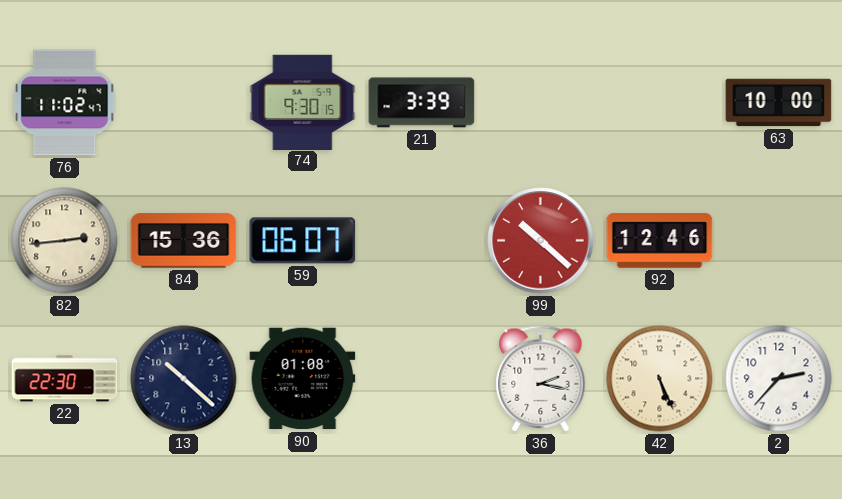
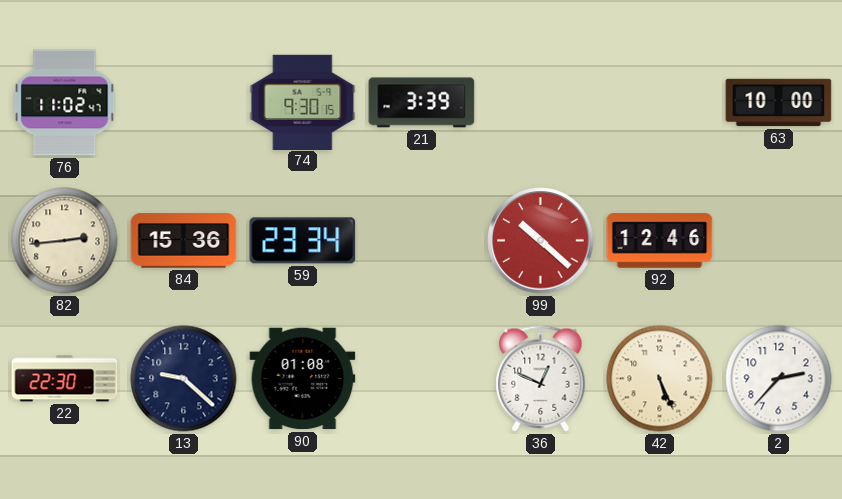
59: 06:07 -> 23:34
13: 10:22 -> 9:22
36: 2:17 -> 12:49
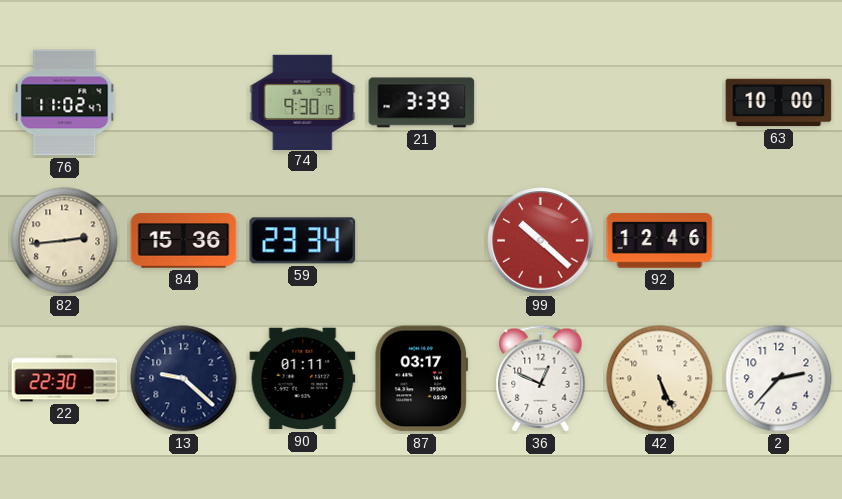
90: 01:08 -> 01:11
87: none -> 03:17
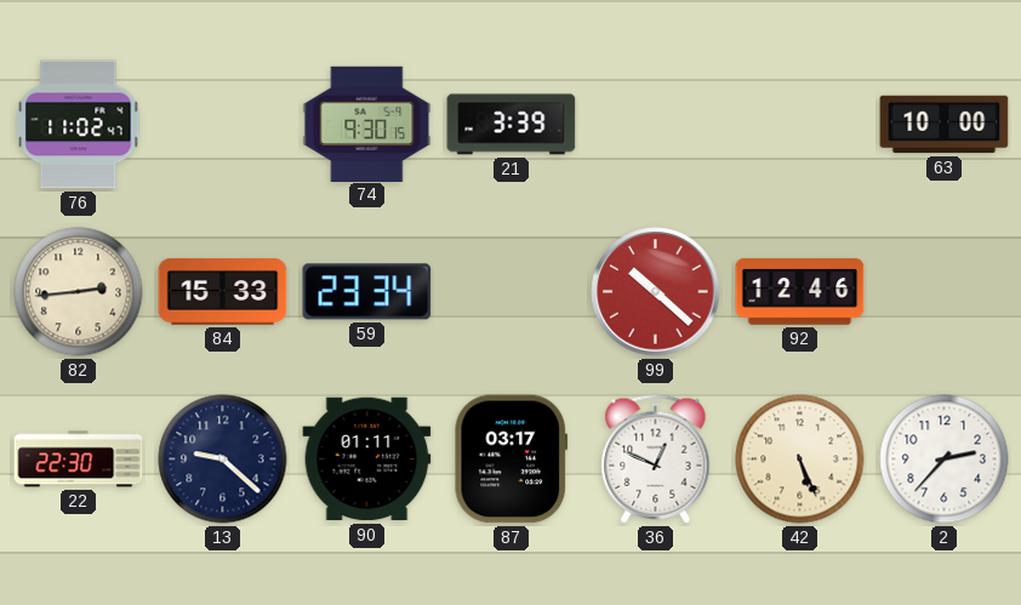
84: 15:36 -> 15:33
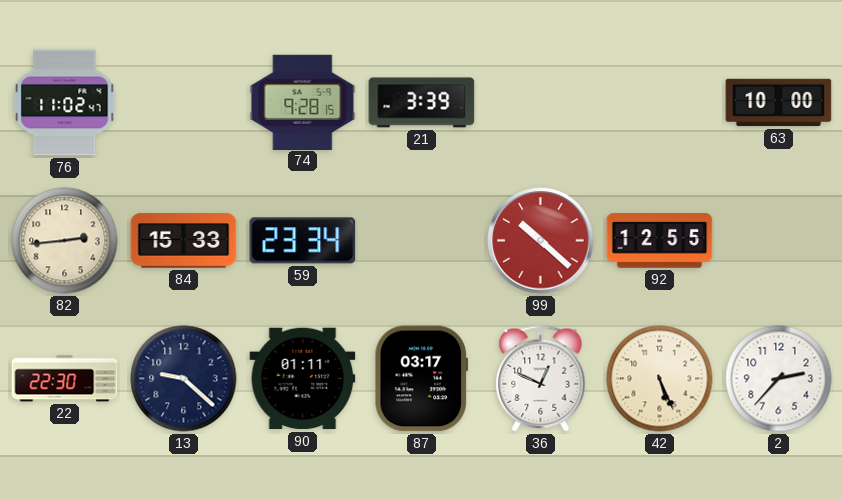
74: 9:30 -> 9:28
92: 12:46 -> 12:55
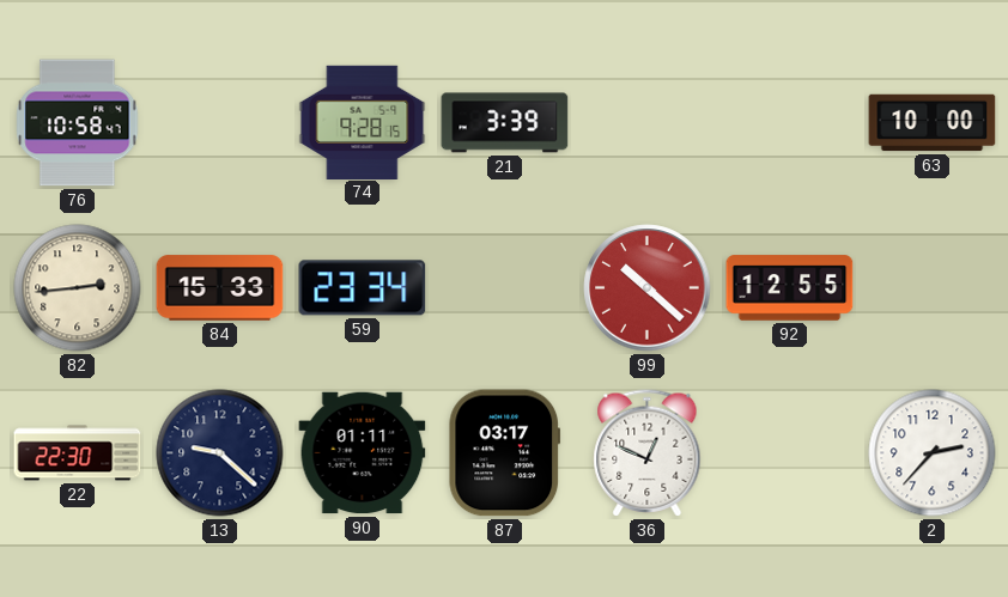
76: 11:02 -> 10:58
42: 5:26 -> none
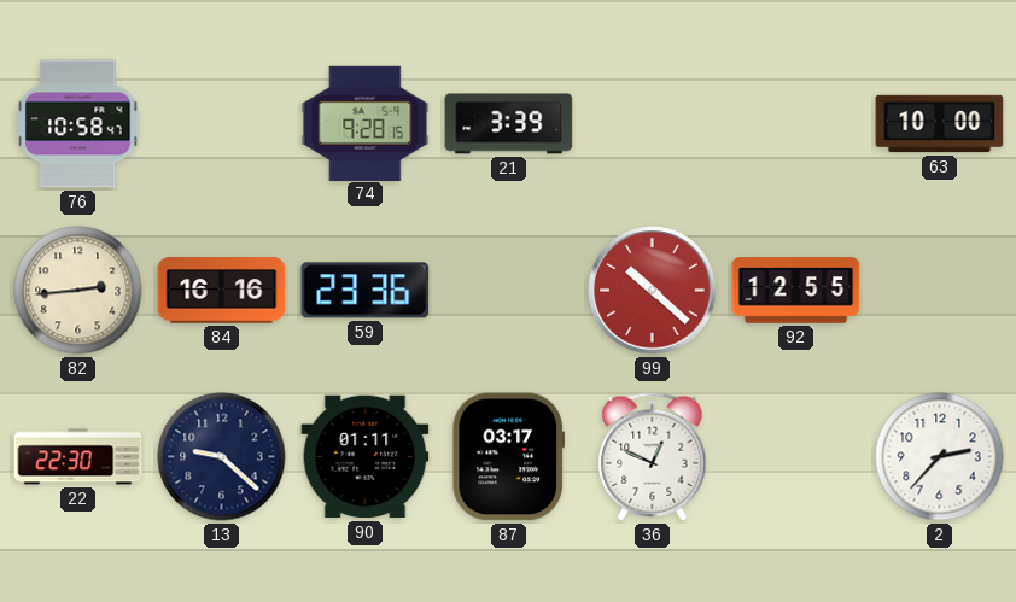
84: 15:33 -> 16:16
59: 23:34 -> 23:36
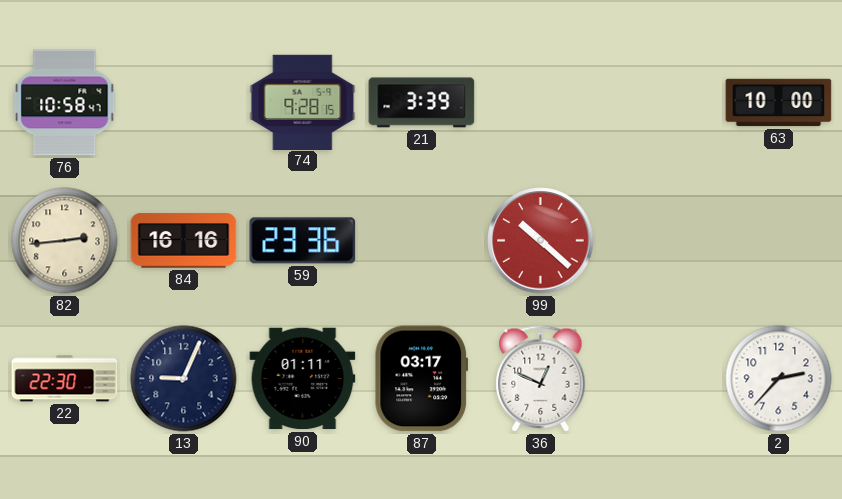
92: 12:55 -> none
13: 9:22 -> 9:04
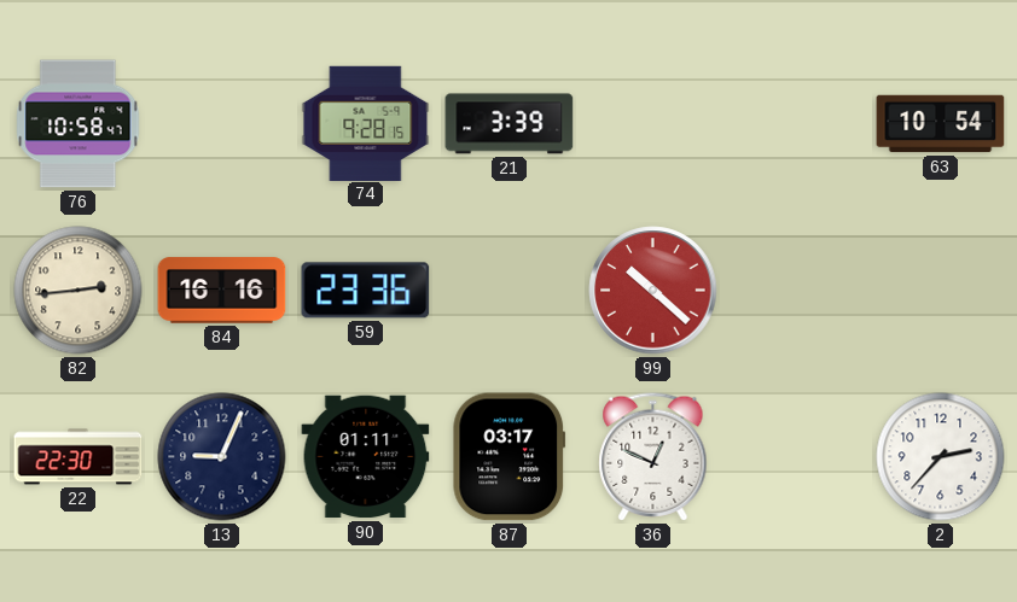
63: 10:00 -> 10:54
